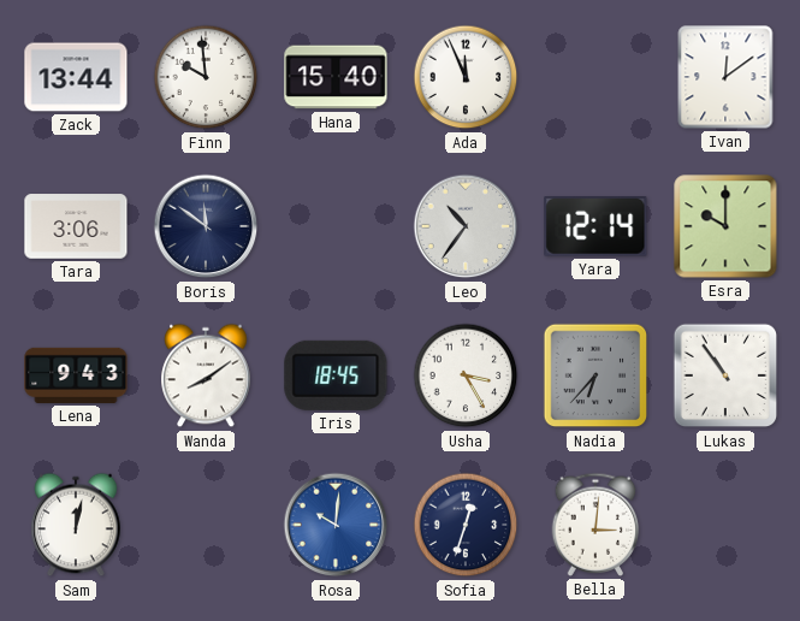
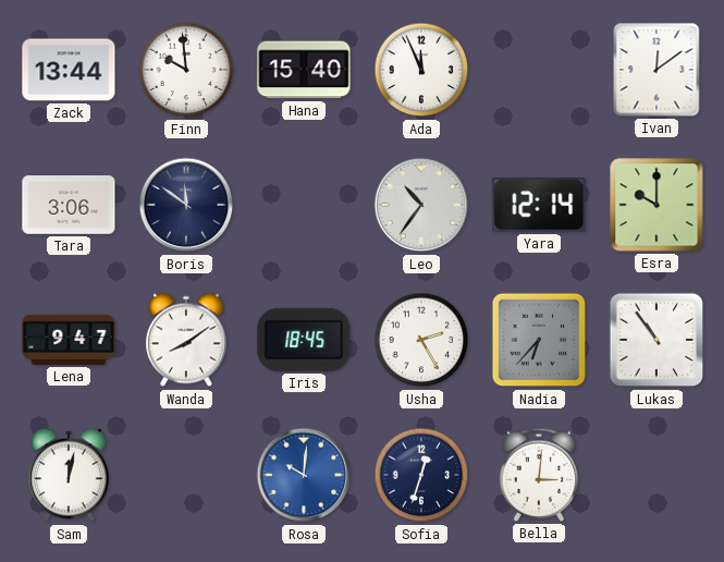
Lena: 9:43 -> 9:47
Usha: 3:25 -> 2:25
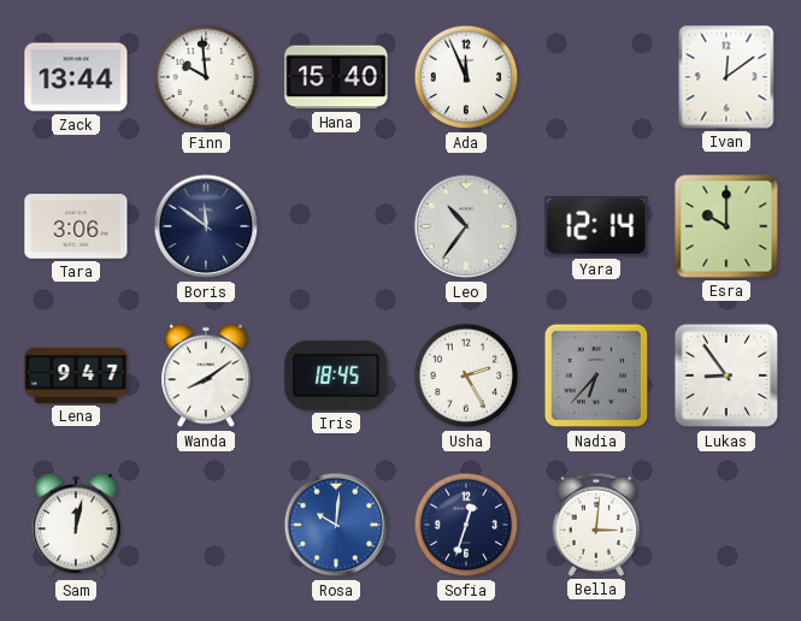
Lukas: 10:54 -> 8:54
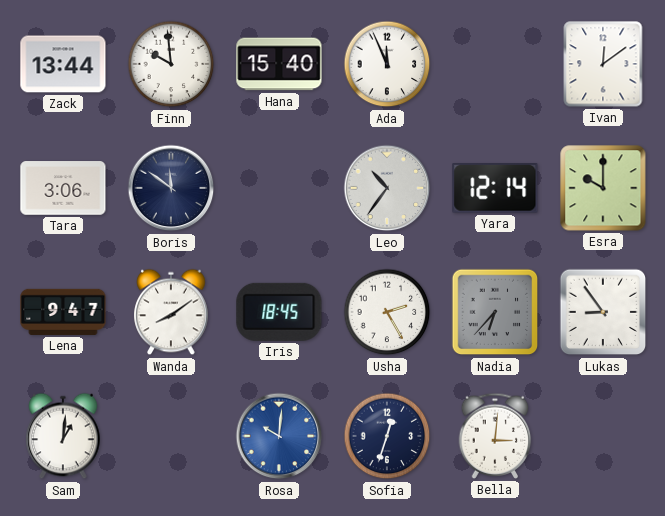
Sam: 12:02 -> 1:01
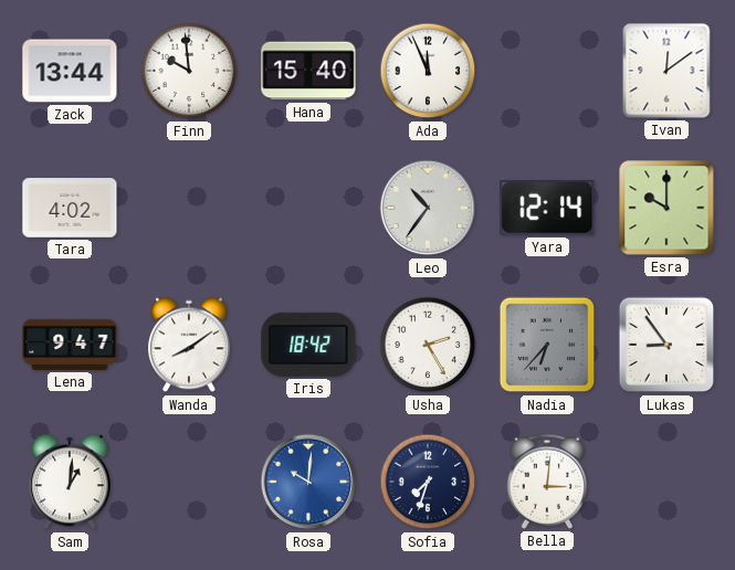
Tara: 3:06 -> 4:02
Boris: 11:51 -> none
Iris: 18:45 -> 18:42
Sofia: 12:33 -> 7:33
